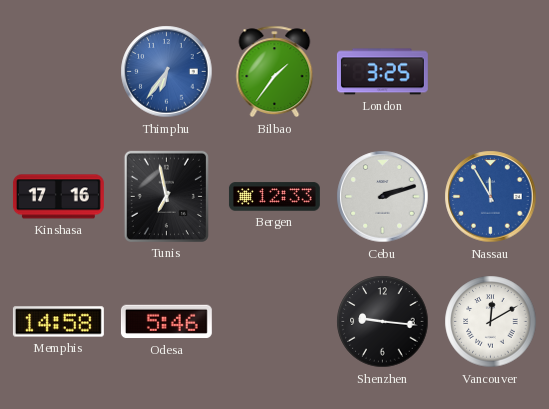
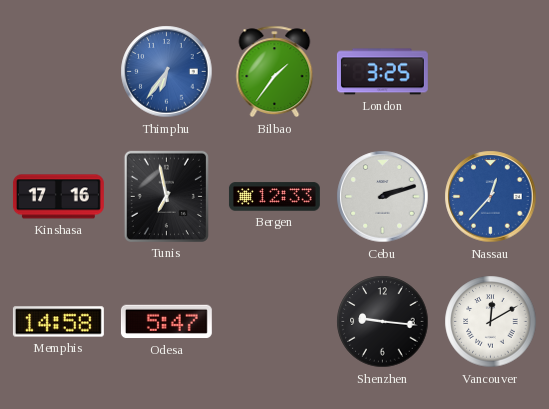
Nassau: 11:55 -> 12:37
Odesa: 5:46 -> 5:47
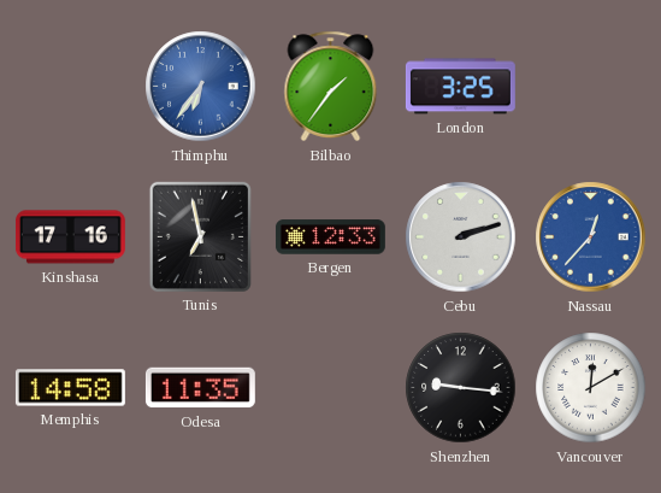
Odesa: 5:47 -> 11:35
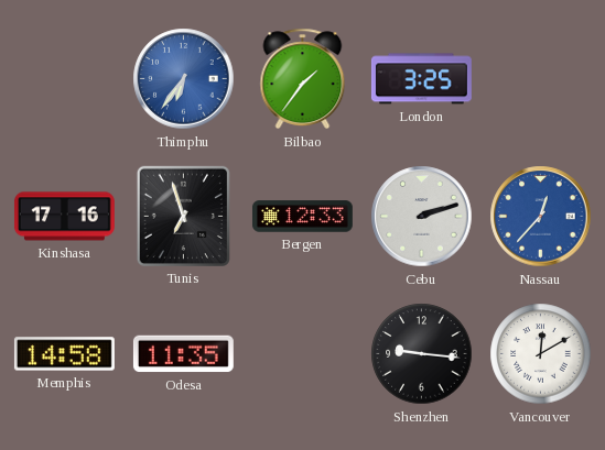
Tunis: 6:58 -> 6:57
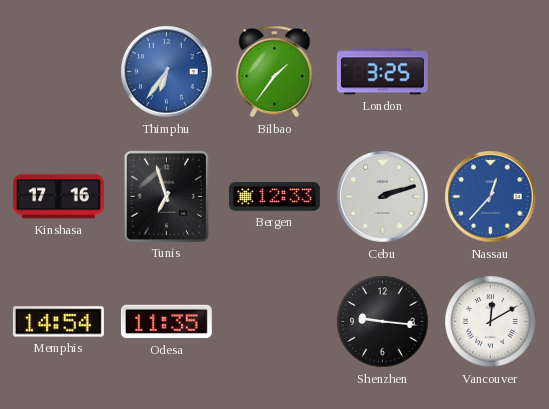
Memphis: 14:58 -> 14:54
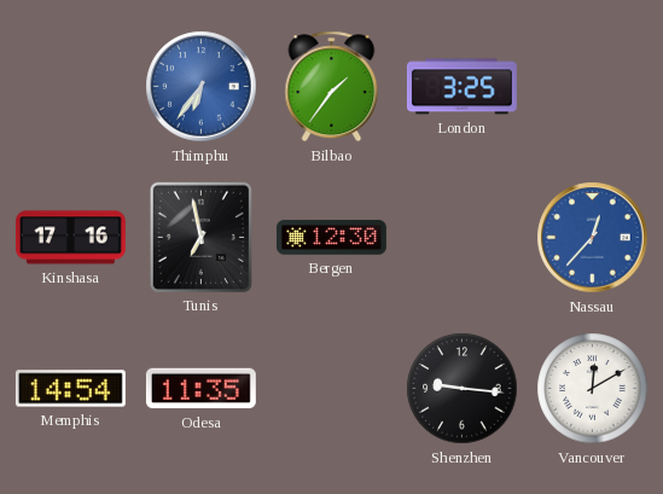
Tunis: 6:57 -> 6:58
Bergen: 12:33 -> 12:30
Cebu: 2:12 -> none
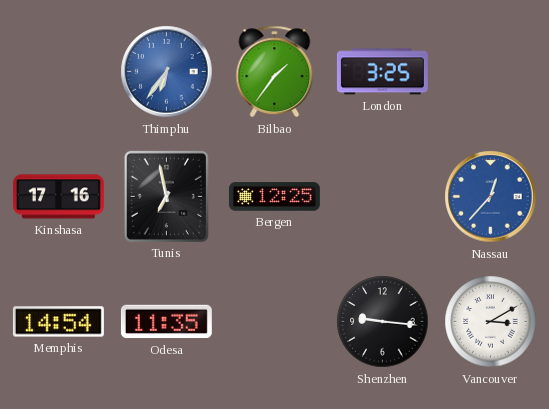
Bergen: 12:30 -> 12:25
Vancouver: 12:10 -> 3:10
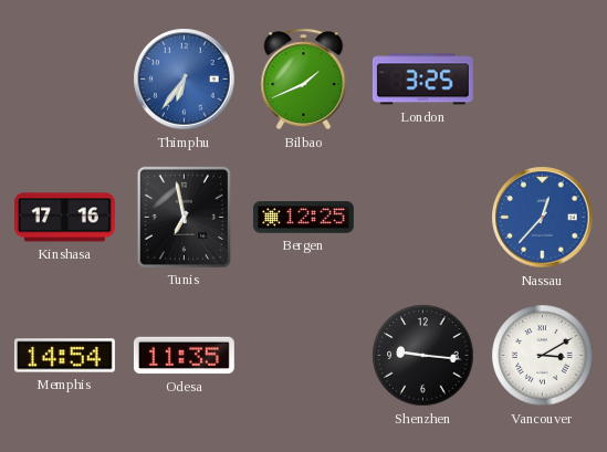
Bilbao: 1:36 -> 1:41
